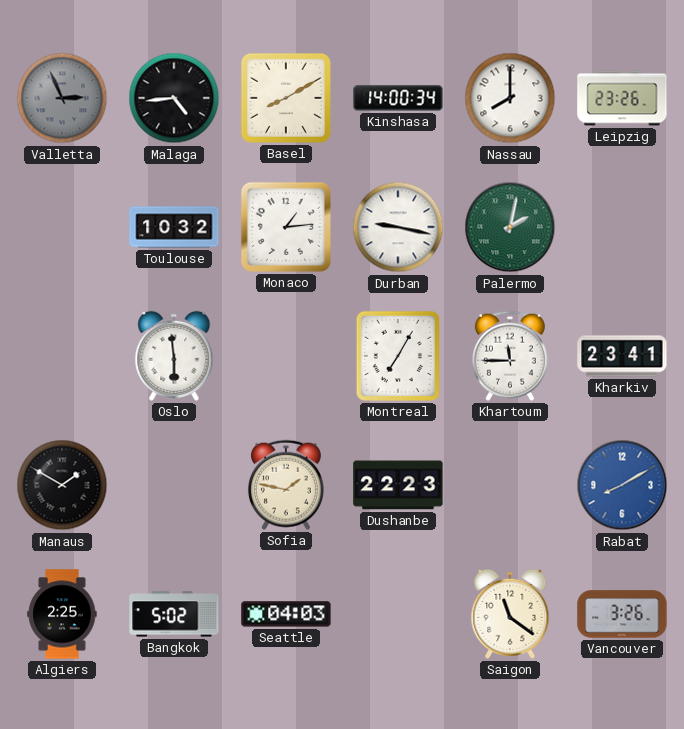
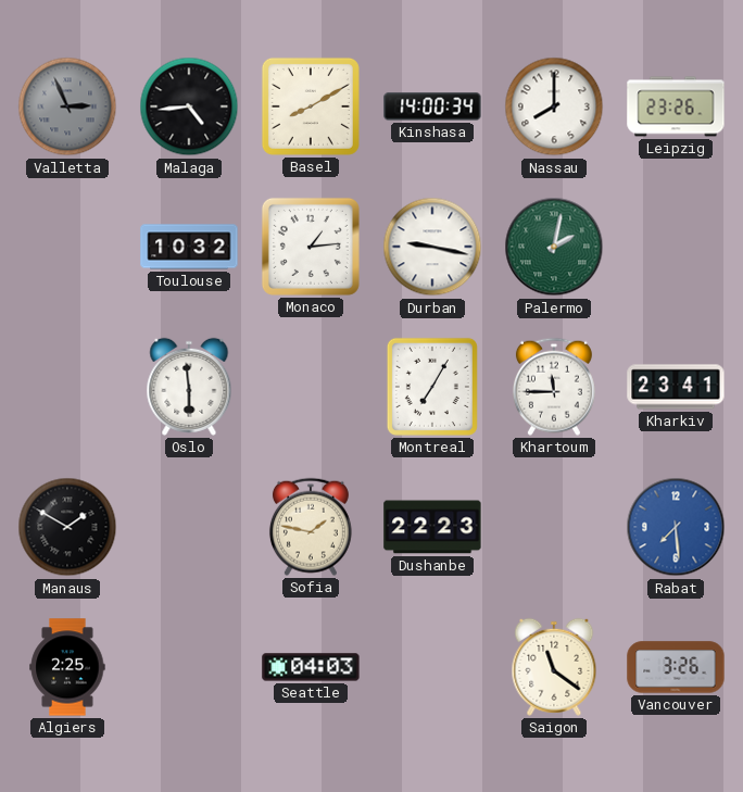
Rabat: 8:10 -> 7:29
Bangkok: 5:02 -> none
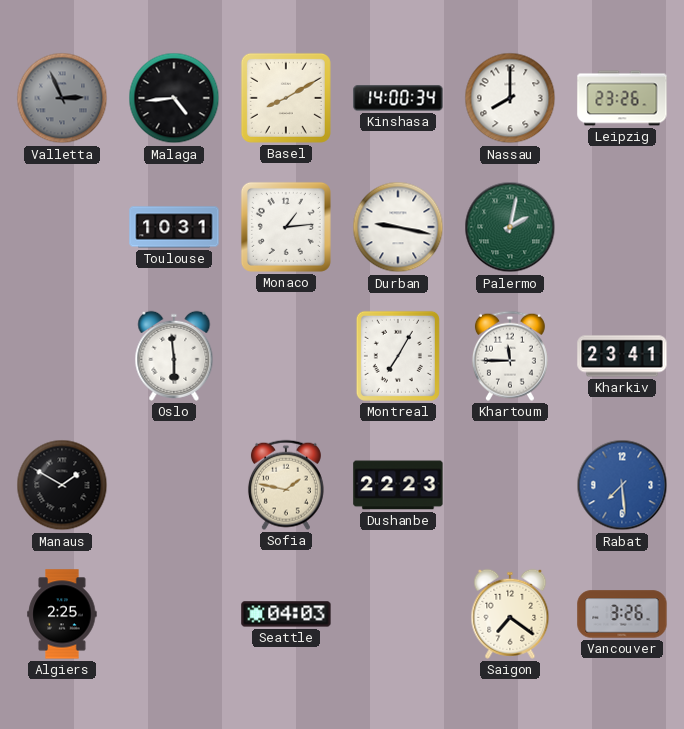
Toulouse: 10:32 -> 10:31
Saigon: 11:21 -> 7:21
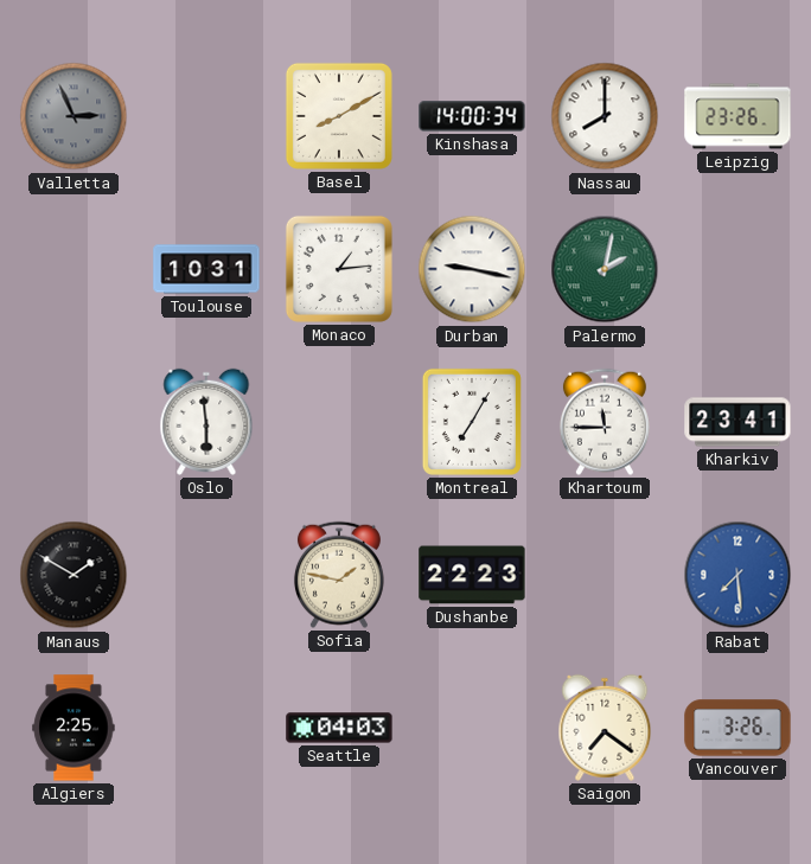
Malaga: 4:44 -> none
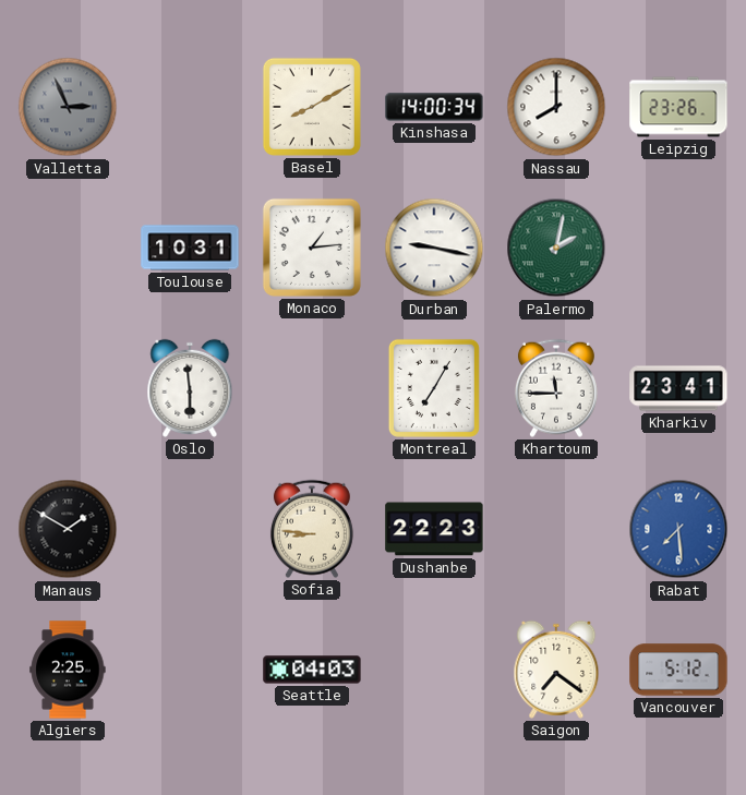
Sofia: 1:47 -> 8:46
Vancouver: 3:26 -> 5:12
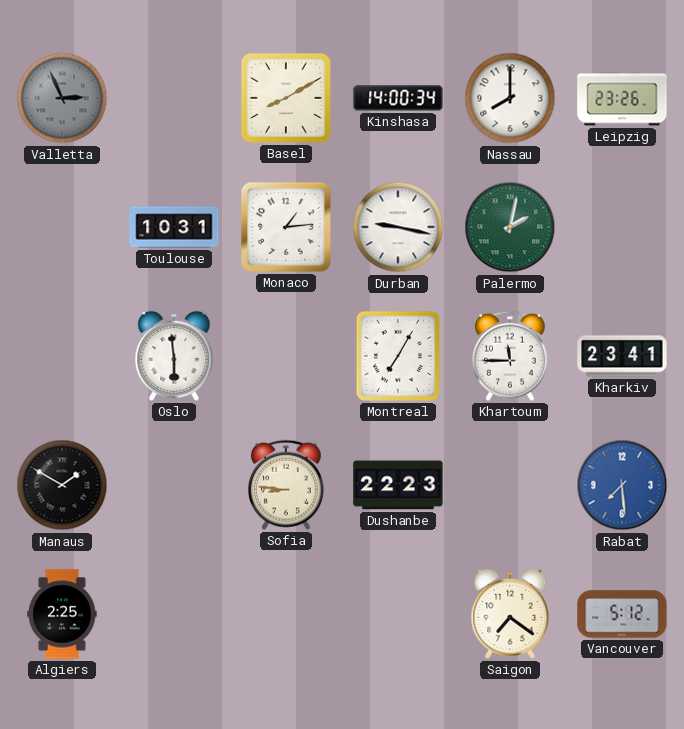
Seattle: 04:03 -> none
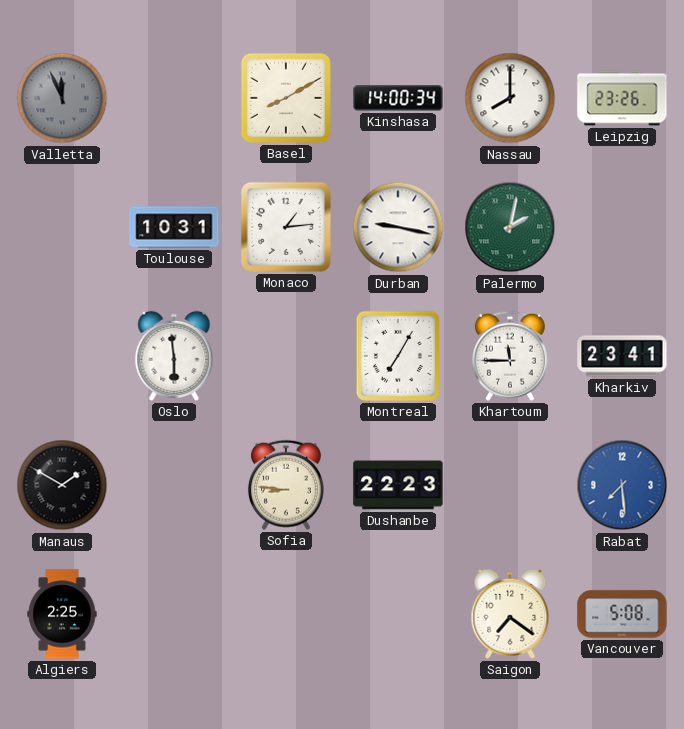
Valletta: 2:56 -> 11:56
Vancouver: 5:12 -> 5:08
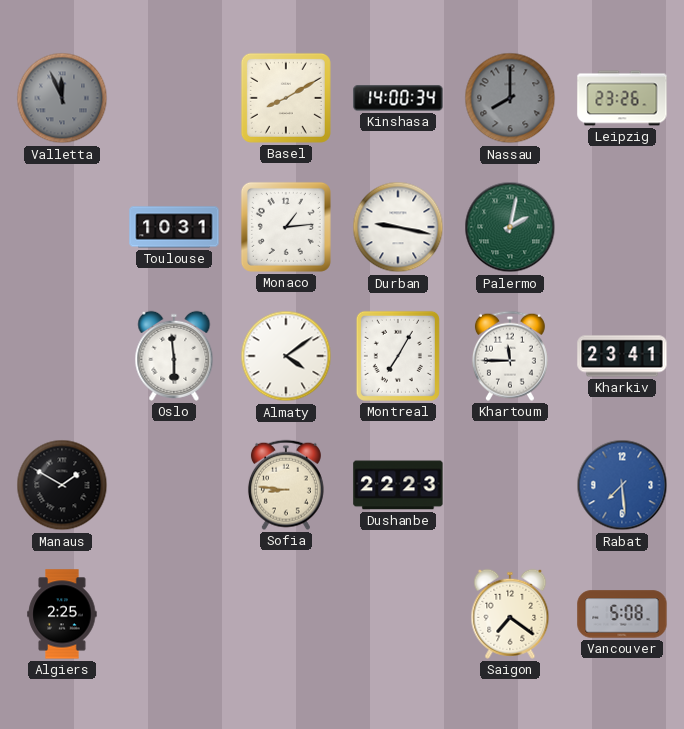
Nassau dial: white -> grey
Almaty: none -> 4:09
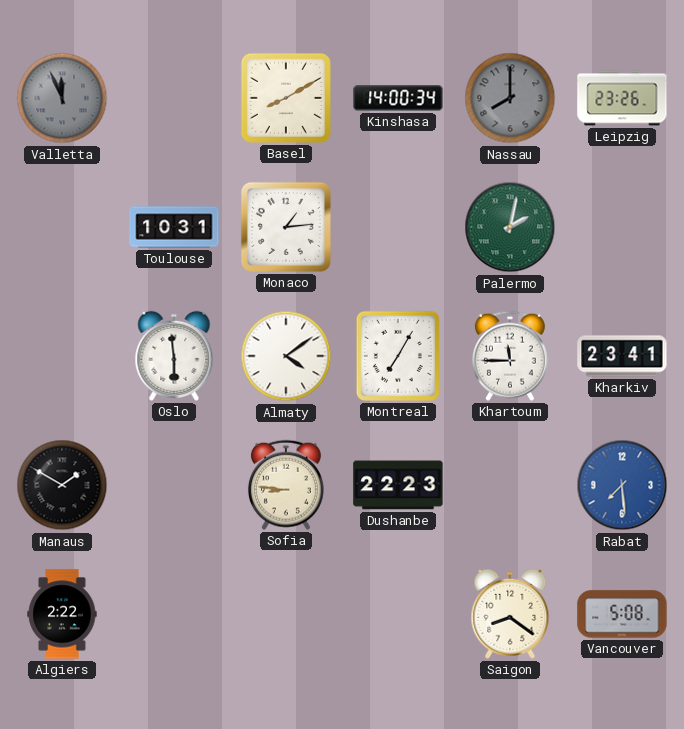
Durban: 9:17 -> none
Algiers: 2:25 -> 2:22
Saigon: 7:21 -> 8:21
